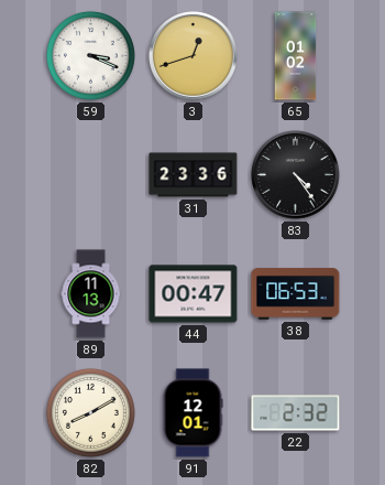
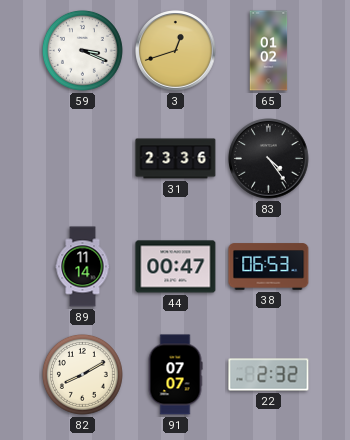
89: 11:13 -> 11:14
91: 12:01 -> 07:07
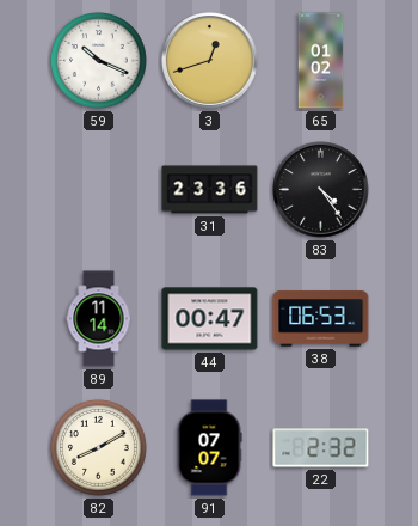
59: 3:19 -> 10:19
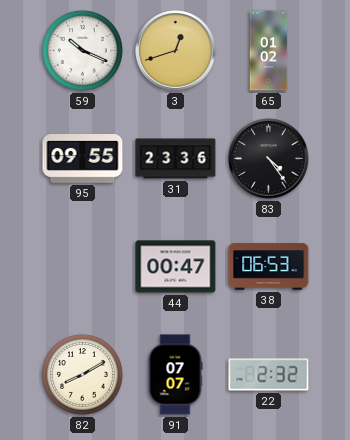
95: none -> 09:55
89: 11:14 -> none
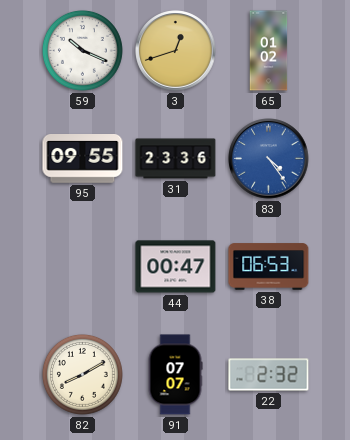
83 dial: black -> blue
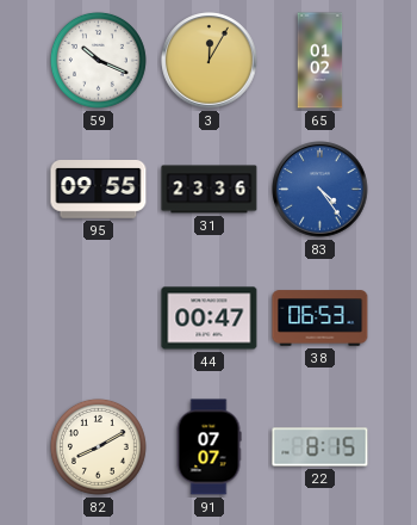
3: 12:42 -> 12:05
22: 2:32 -> 8:15
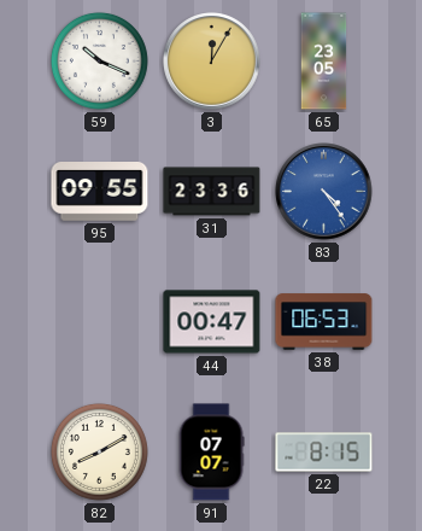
65: 01:02 -> 23:05
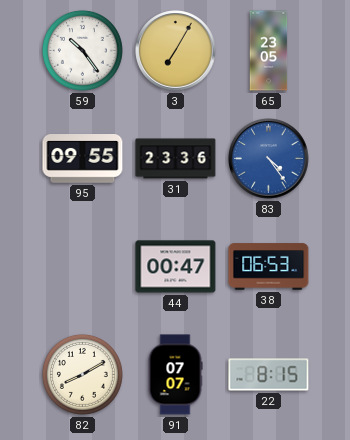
59: 10:19 -> 10:24
3: 12:05 -> 7:05
